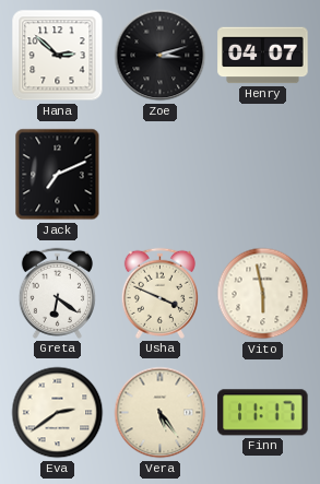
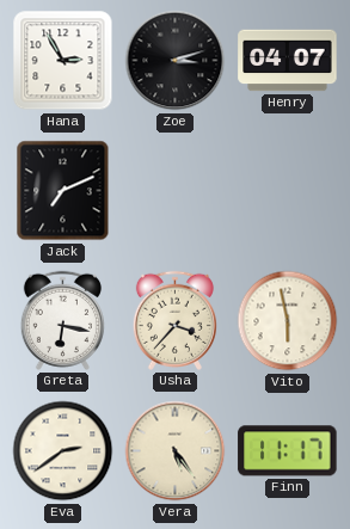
Hana: 2:52 -> 2:55
Greta: 6:21 -> 6:17
Usha: 3:49 -> 3:37
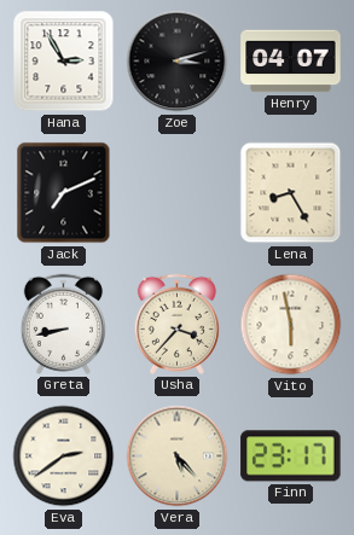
Lena: none -> 8:25
Greta: 6:17 -> 8:43
Vera: 5:24 -> 5:23
Finn: 11:17 -> 23:17
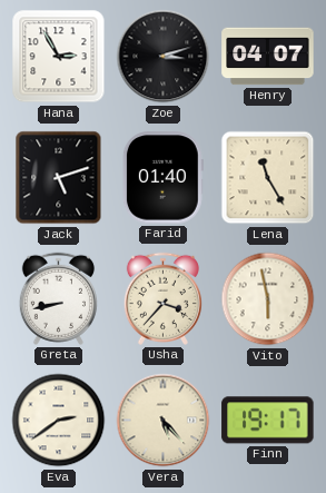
Jack: 7:11 -> 5:12
Farid: none -> 01:40
Lena: 8:25 -> 11:25
Finn: 23:17 -> 19:17
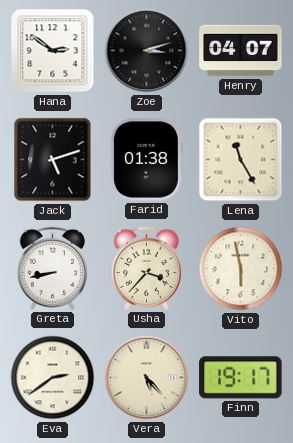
Hana: 2:55 -> 2:51
Farid: 01:40 -> 01:38
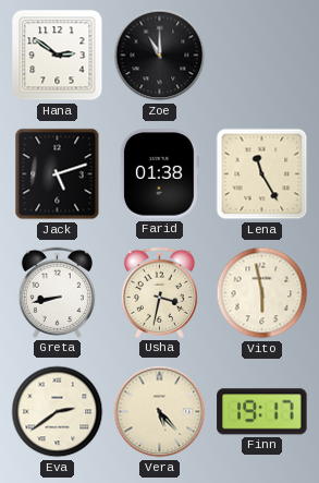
Zoe: 3:12 -> 11:00
Henry: 04:07 -> none
Usha: 3:37 -> 3:32
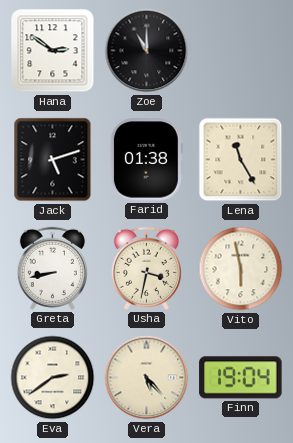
Finn: 19:17 -> 19:04
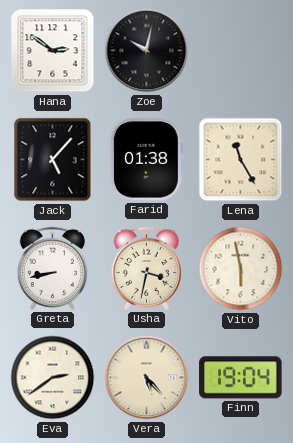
Zoe: 11:00 -> 10:02
Jack: 5:12 -> 5:07
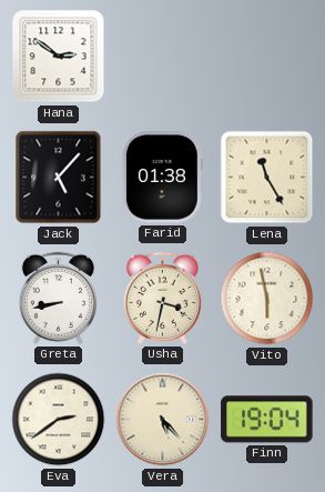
Zoe: 10:02 -> none
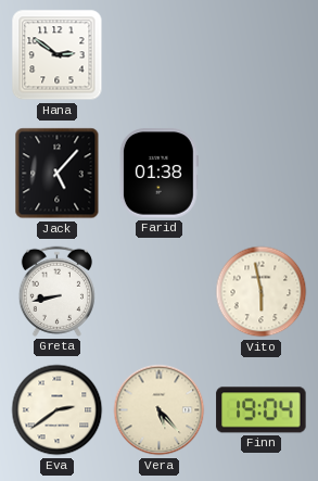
Lena: 11:25 -> none
Usha: 3:32 -> none
